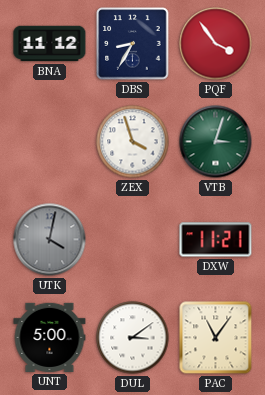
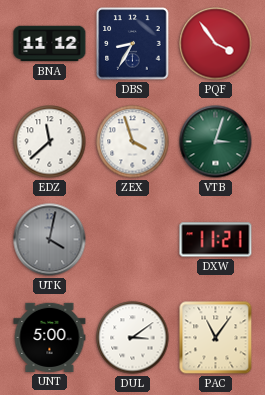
EDZ: none -> 11:38
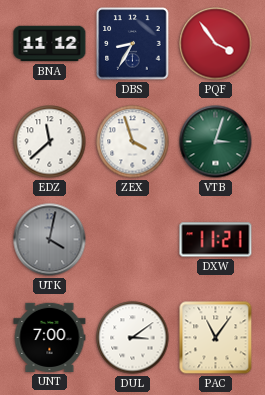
UNT: 5:00 -> 7:00
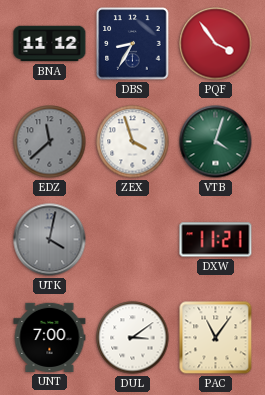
EDZ dial: white -> grey
VTB: 3:03 -> 4:03
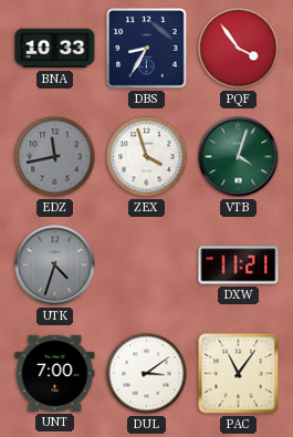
BNA: 11:12 -> 10:33
EDZ: 11:38 -> 11:43
UTK: 4:02 -> 4:33
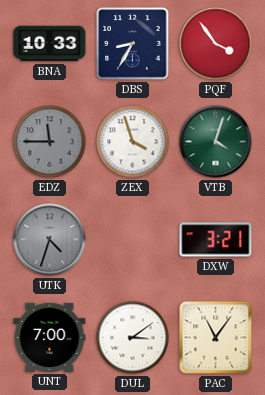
EDZ: 11:43 -> 11:45
DXW: 11:21 -> 3:21
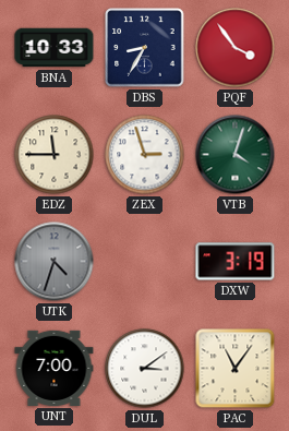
EDZ dial: grey -> cream
ZEX: 3:57 -> 2:57
DXW: 3:21 -> 3:19
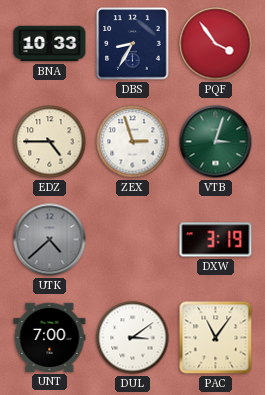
EDZ: 11:45 -> 4:45
VTB: 4:03 -> 3:03
UTK: 4:33 -> 4:38
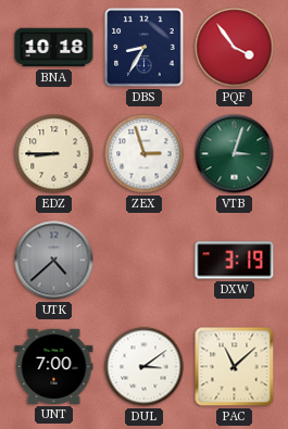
BNA: 10:33 -> 10:18
EDZ: 4:45 -> 8:45
PAC: 11:06 -> 11:08
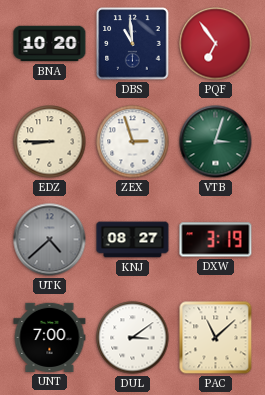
BNA: 10:18 -> 10:20
DBS: 8:35 -> 10:59
PQF: 3:54 -> 6:54
KNJ: none -> 08:27
